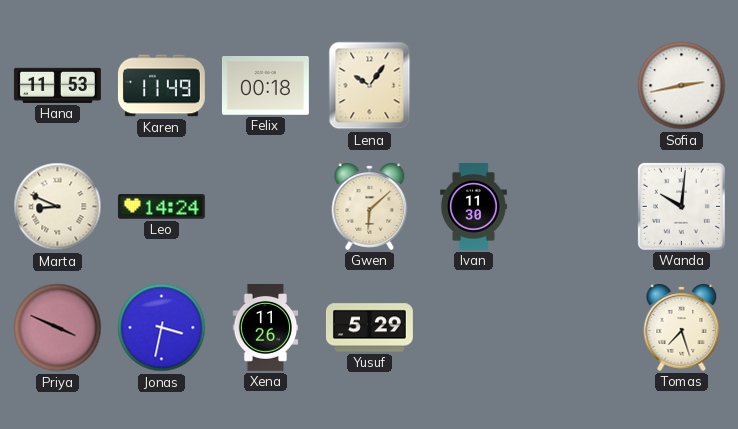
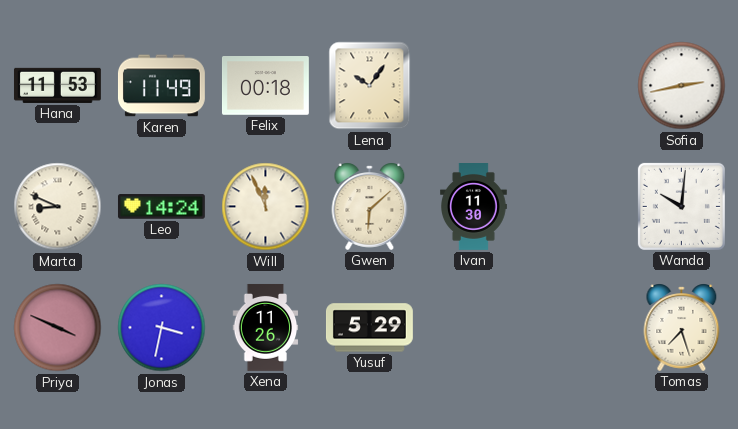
Will: none -> 11:56
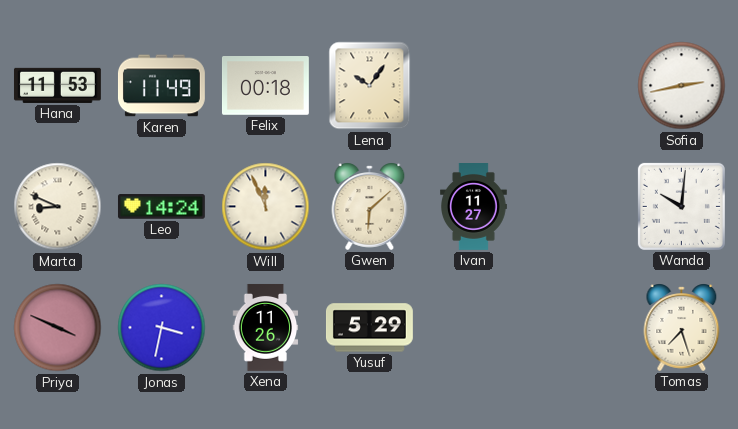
Ivan: 11:30 -> 11:27
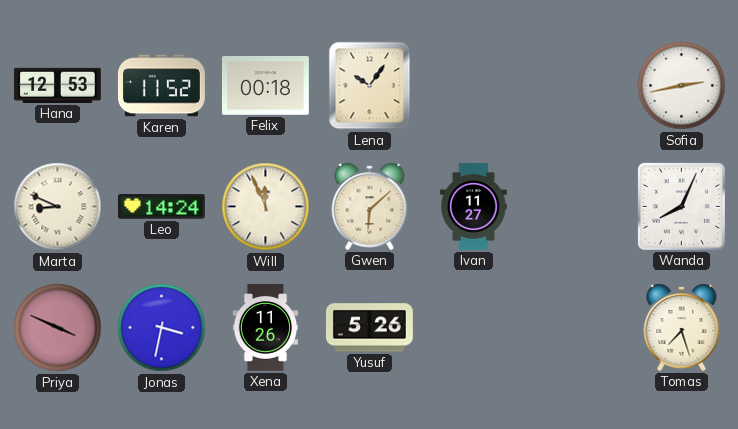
Hana: 11:53 -> 12:53
Karen: 11:49 -> 11:52
Wanda: 10:01 -> 8:04
Yusuf: 5:29 -> 5:26
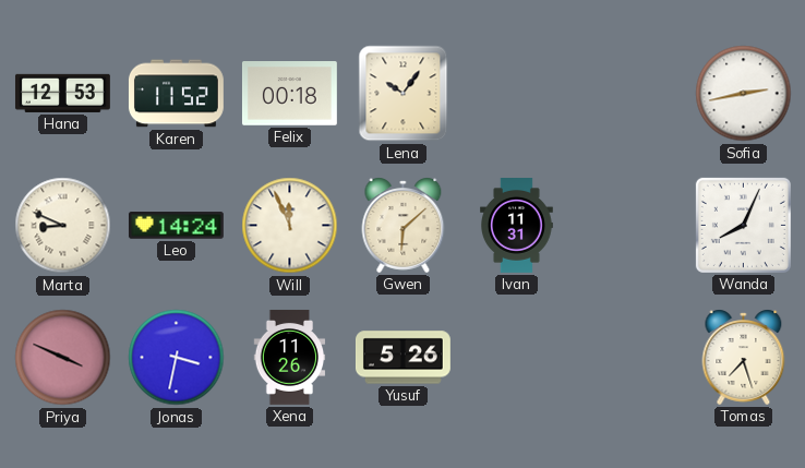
Ivan: 11:27 -> 11:31
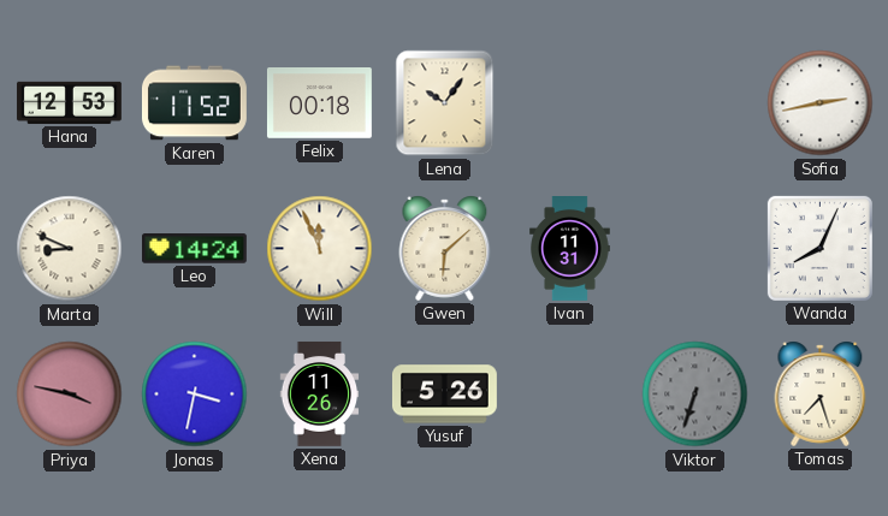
Priya: 3:49 -> 3:47
Viktor: none -> 6:33
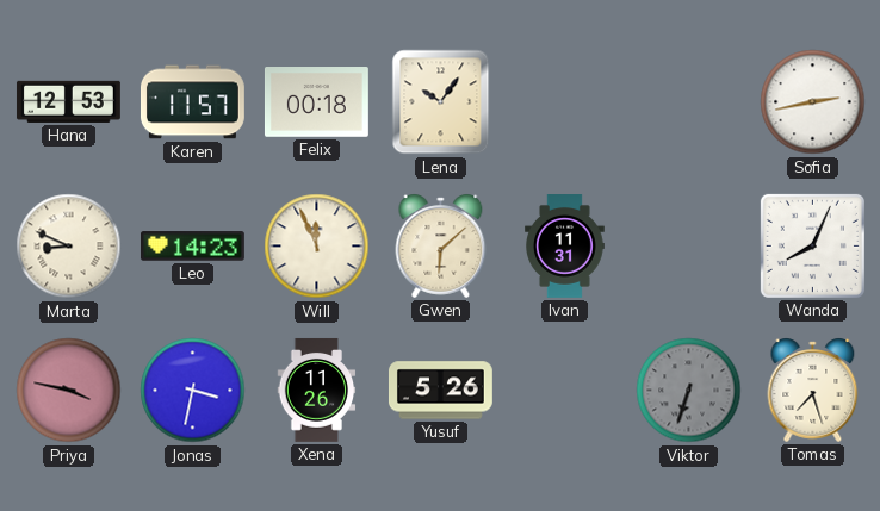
Karen: 11:52 -> 11:57
Leo: 14:24 -> 14:23
